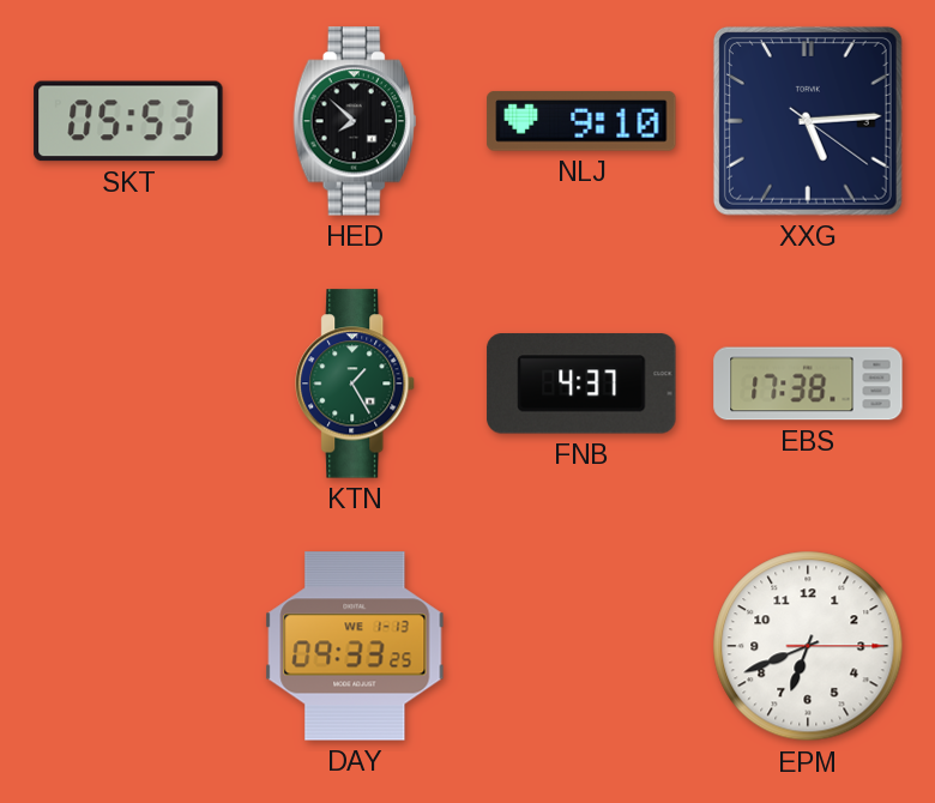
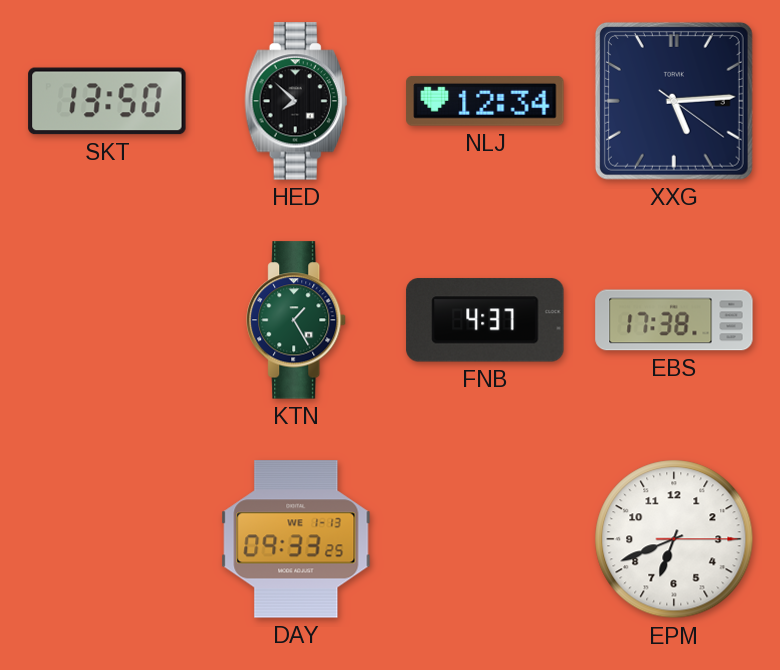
SKT: 05:53 -> 13:50
NLJ: 9:10 -> 12:34
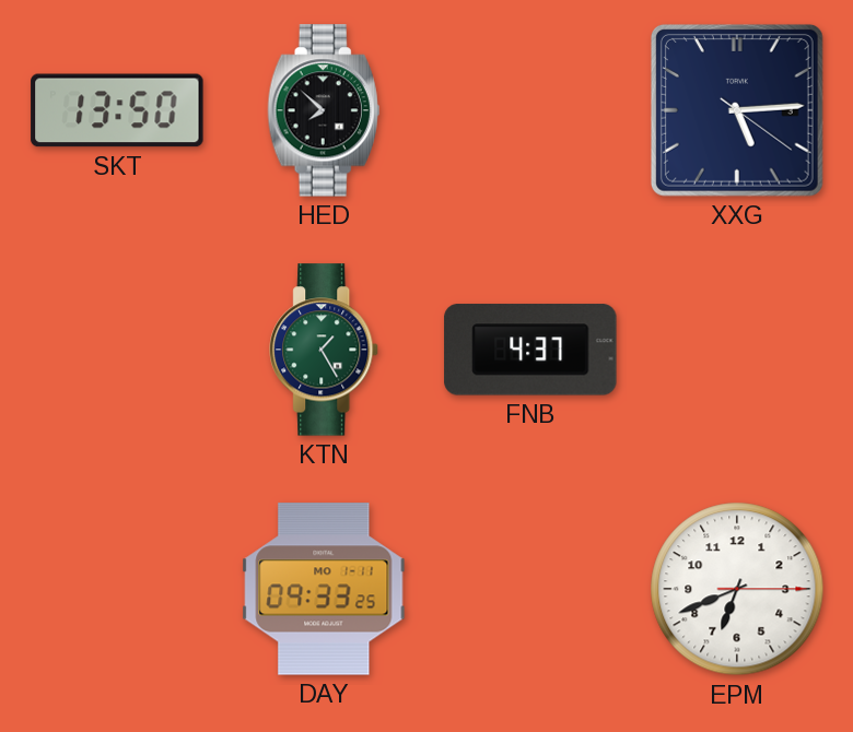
NLJ: 12:34 -> none
EBS: 17:38 -> none
DAY date: WE 1-13 -> MO 1-11
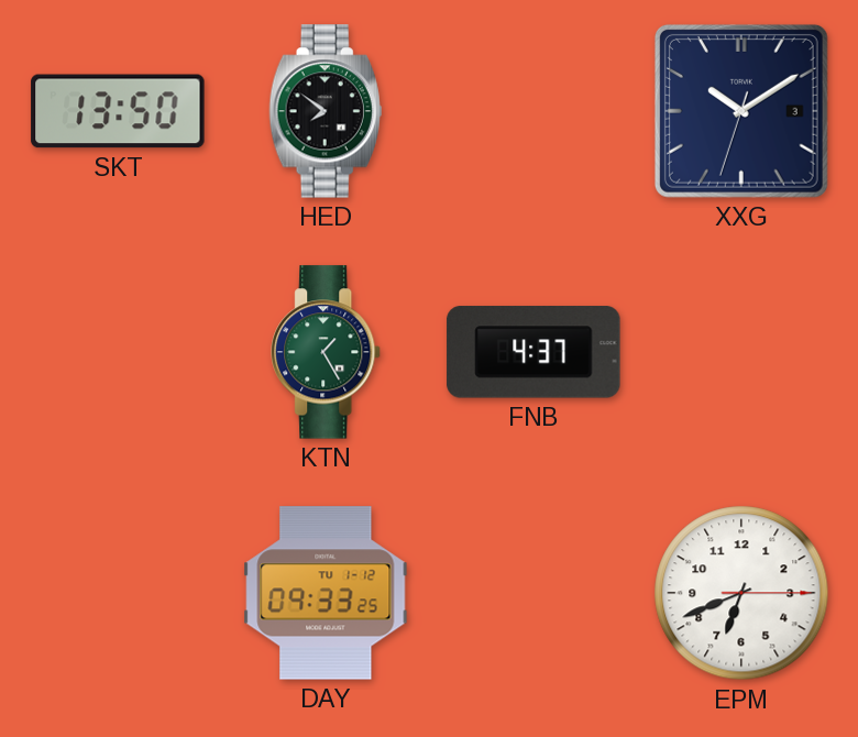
HED: 7:52 -> 7:51
XXG: 5:14 -> 10:09
DAY date: MO 1-11 -> TU 1-12
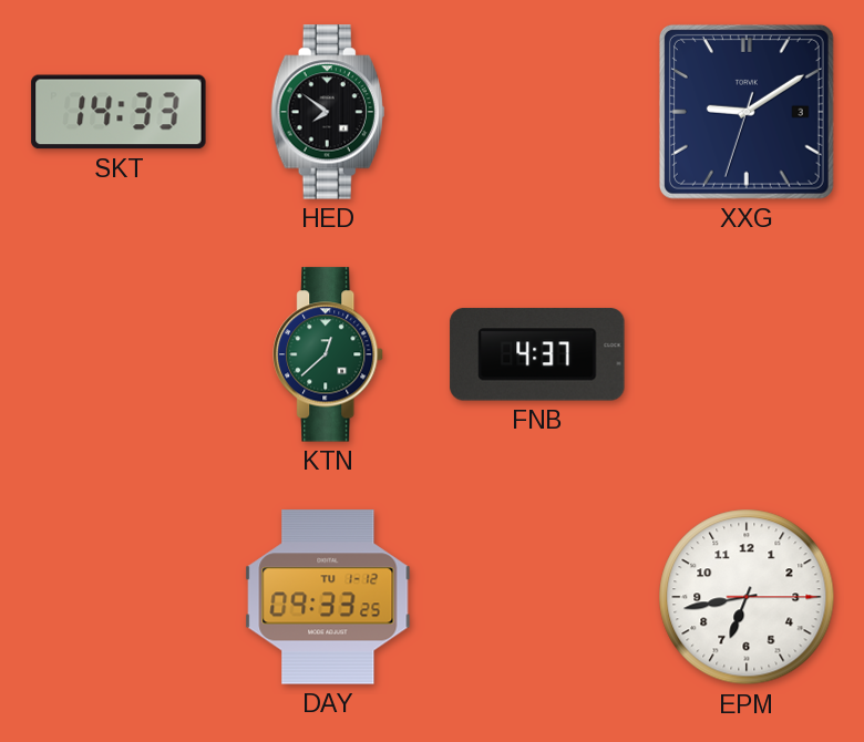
SKT: 13:50 -> 14:33
XXG: 10:09 -> 9:09
KTN: 1:25 -> 12:38
EPM: 6:41 -> 6:43
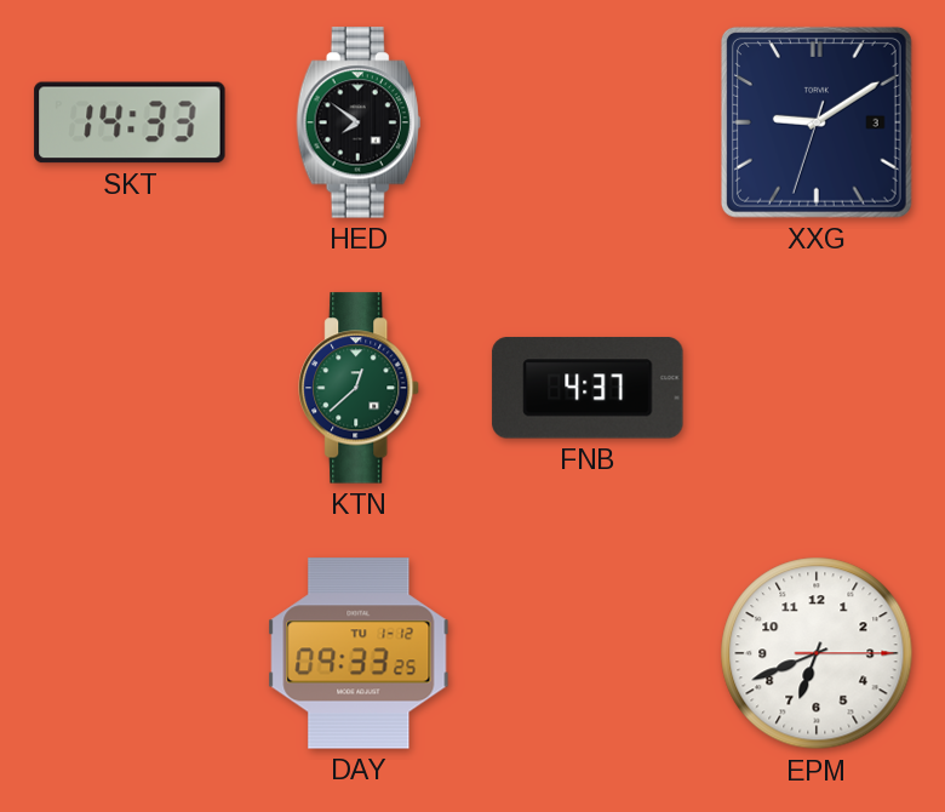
EPM: 6:43 -> 6:41
